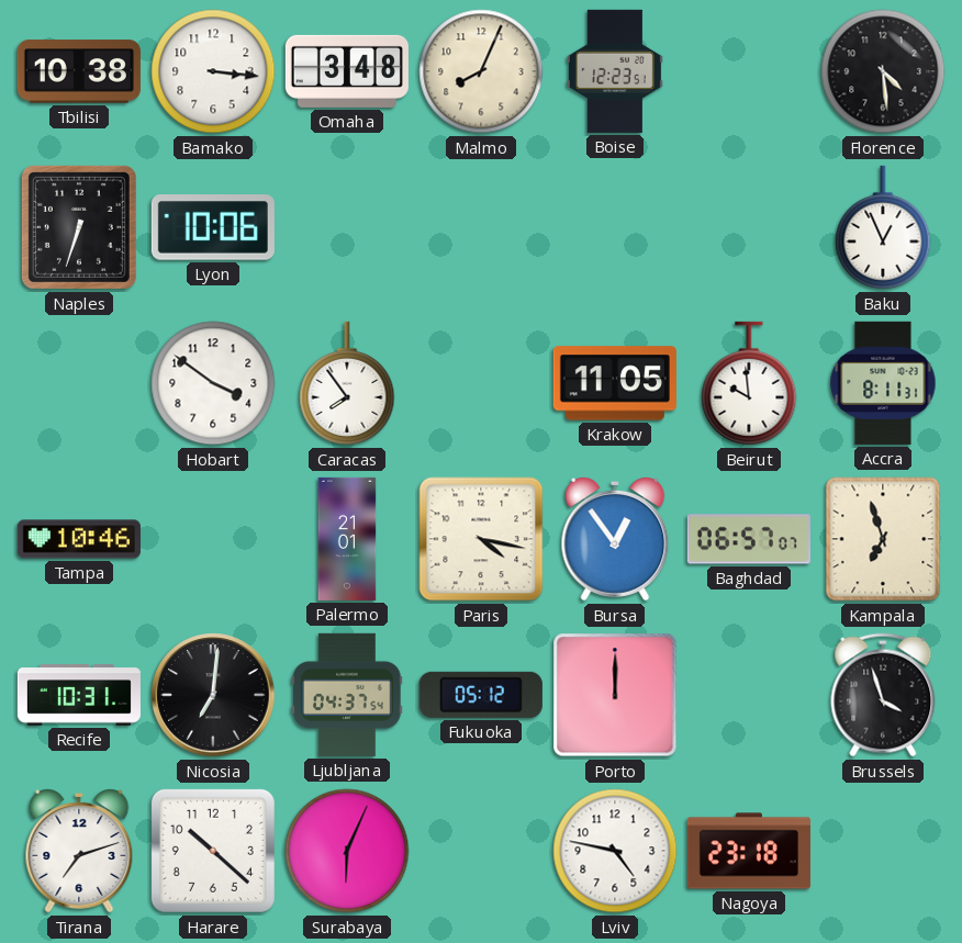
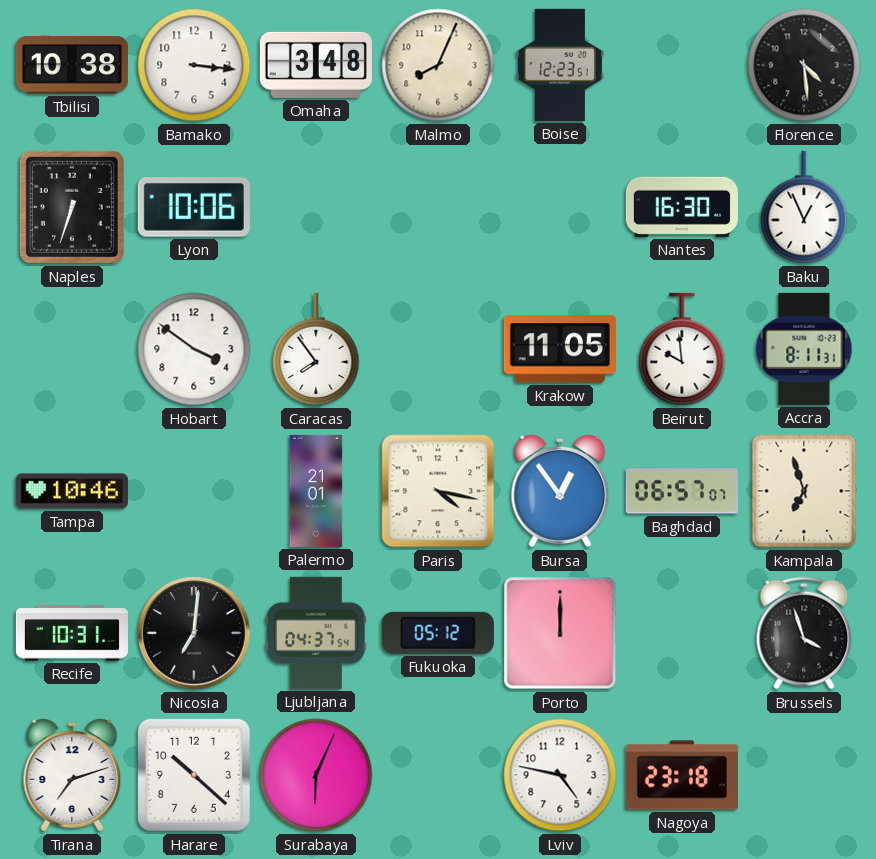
Nantes: none -> 16:30
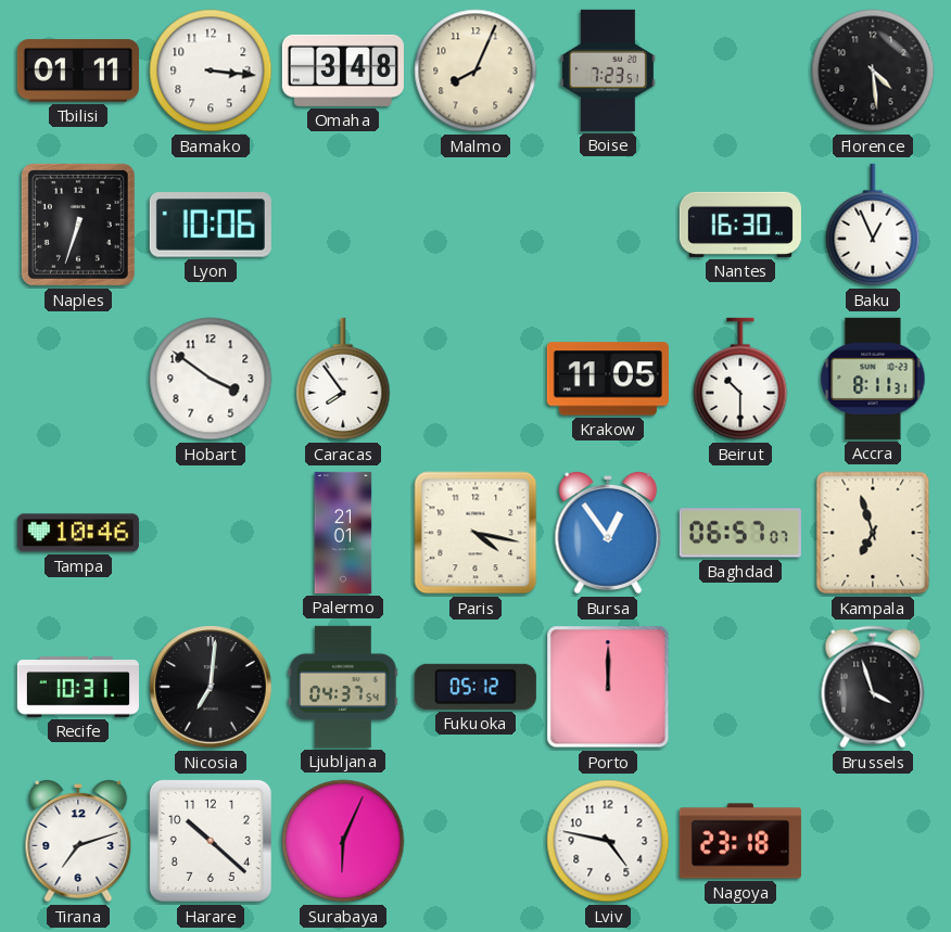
Tbilisi: 10:38 -> 01:11
Boise: 12:23 -> 7:23
Beirut: 9:59 -> 10:30
